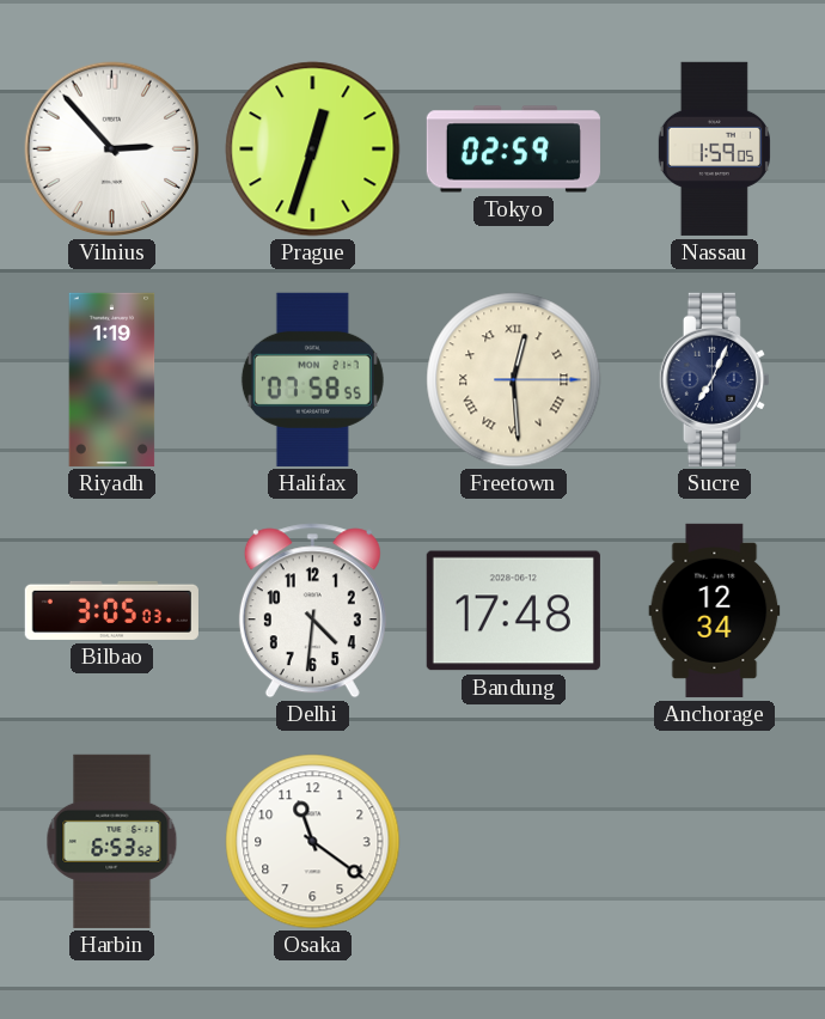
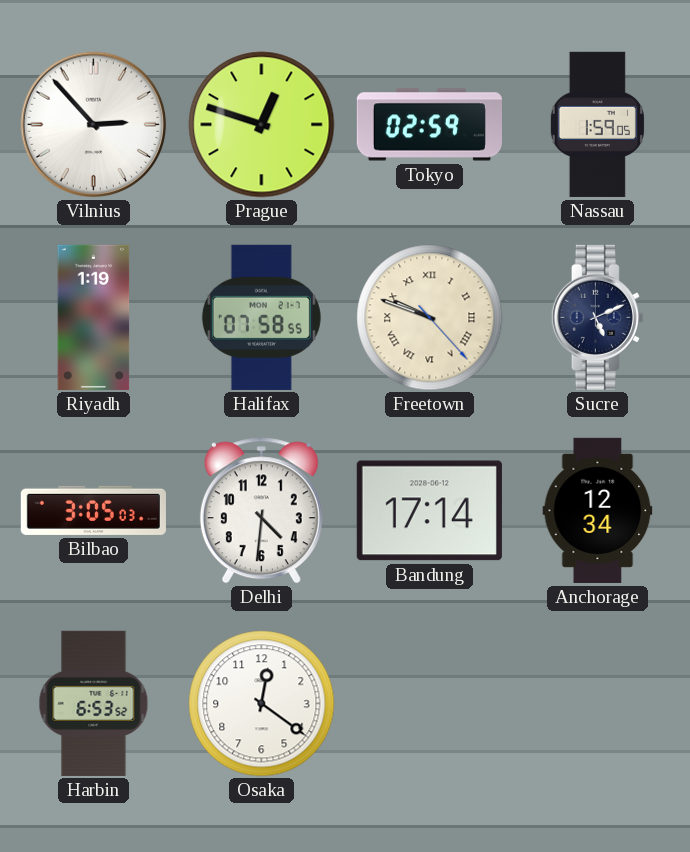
Prague: 12:33 -> 12:48
Freetown: 12:29 -> 9:48
Sucre: 7:04 -> 5:11
Bandung: 17:48 -> 17:14
Osaka: 11:21 -> 12:21
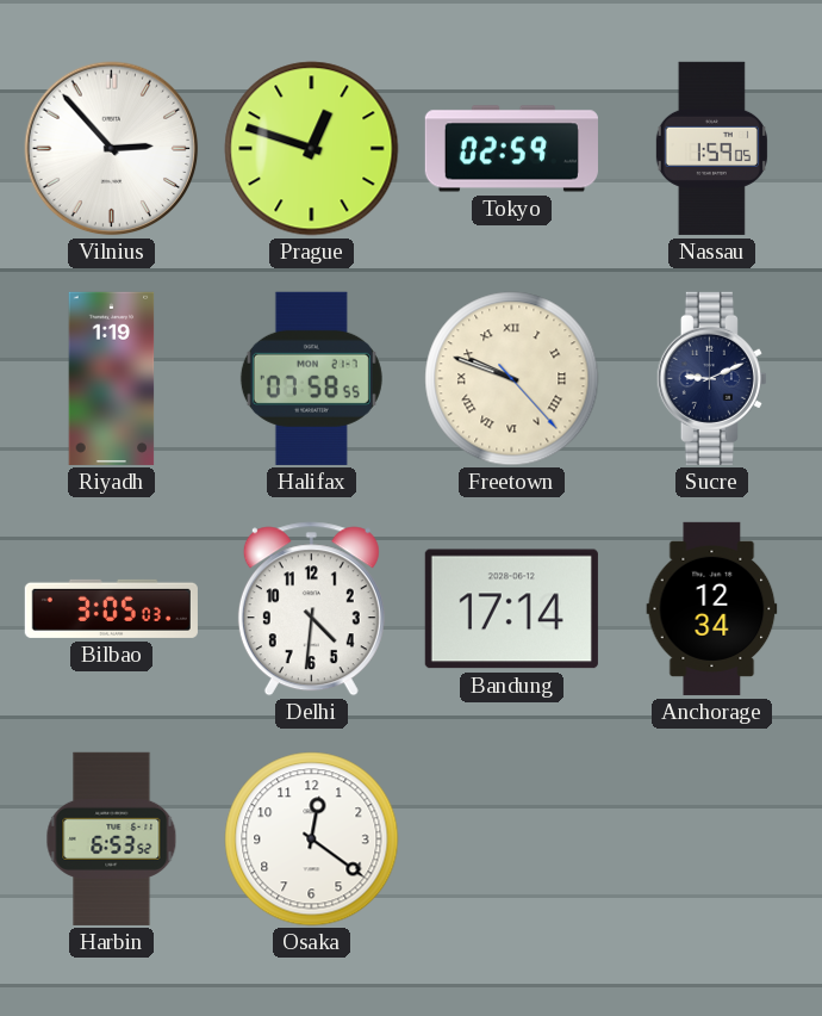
Sucre: 5:11 -> 9:11
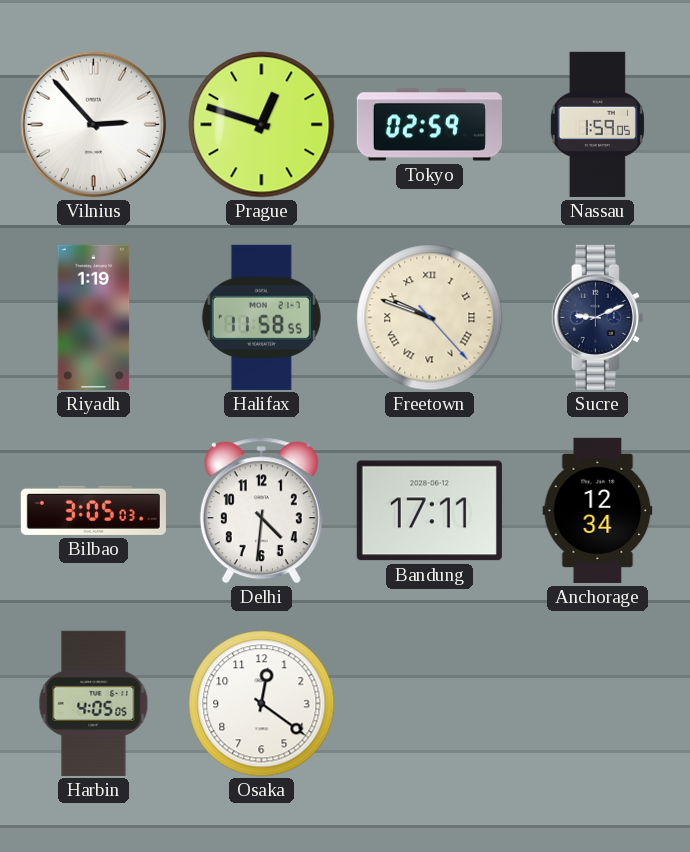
Halifax: 07:58 -> 11:58
Bandung: 17:14 -> 17:11
Harbin: 6:53 -> 4:05
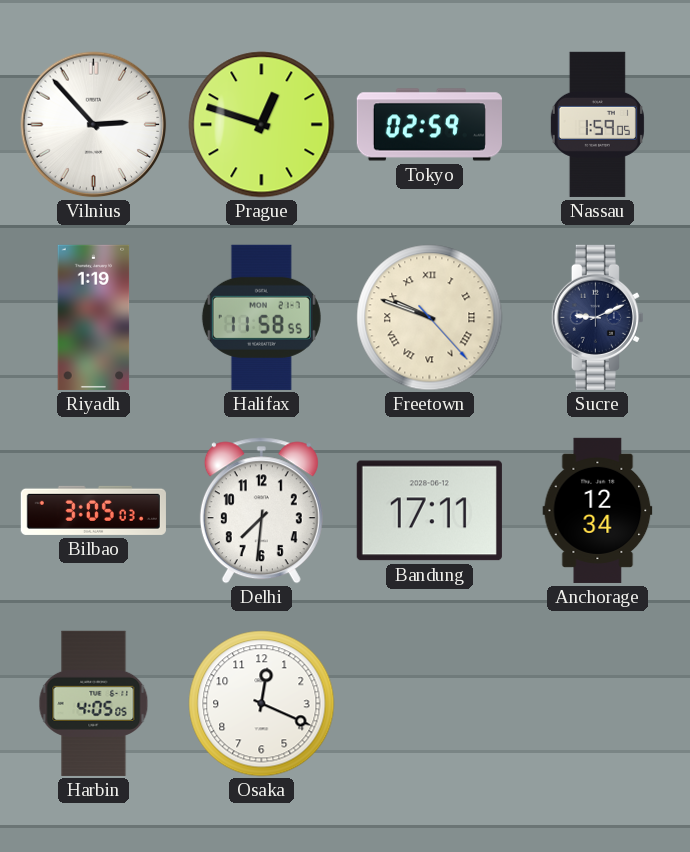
Delhi: 4:31 -> 7:31
Osaka: 12:21 -> 12:19
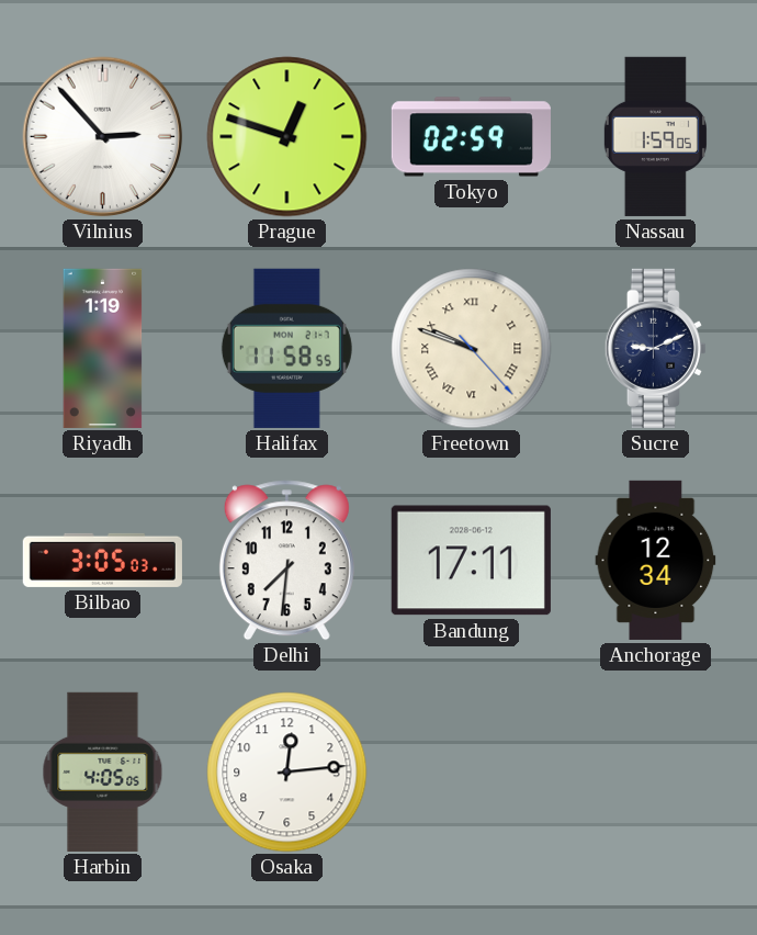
Osaka: 12:19 -> 12:14
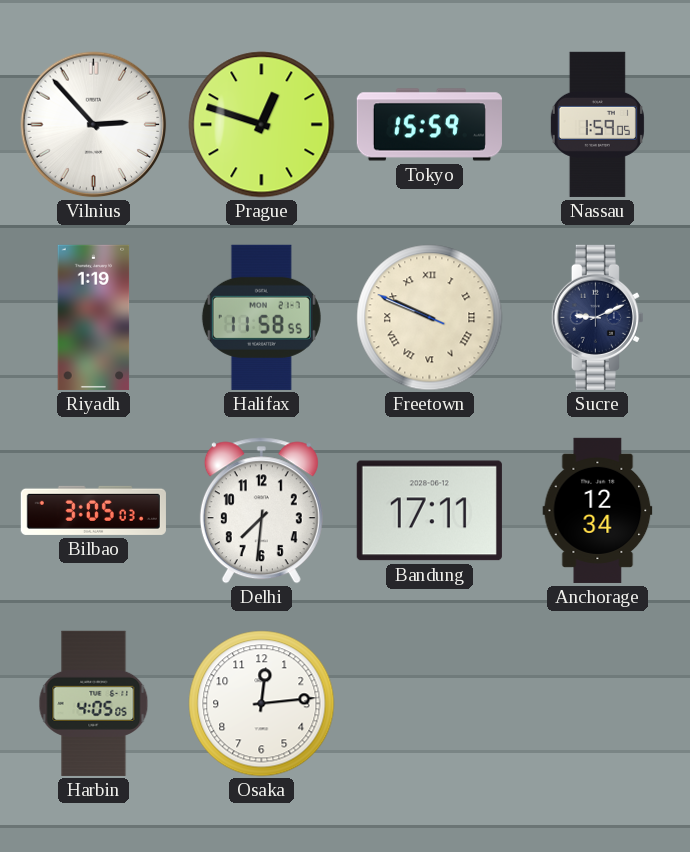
Tokyo: 02:59 -> 15:59
Freetown: 9:48:23 -> 9:48:49
